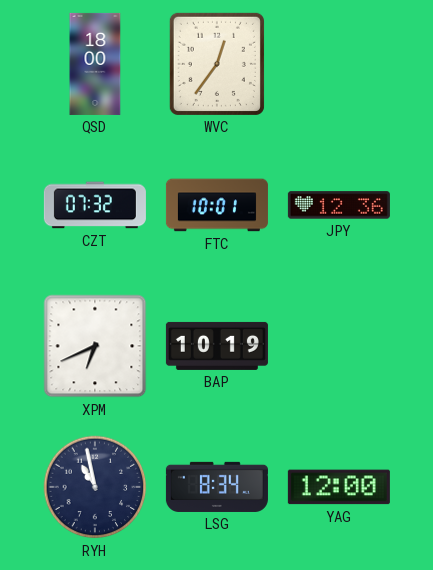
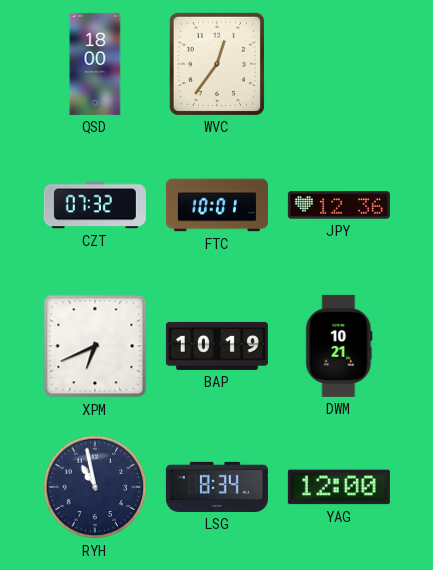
DWM: none -> 10:21
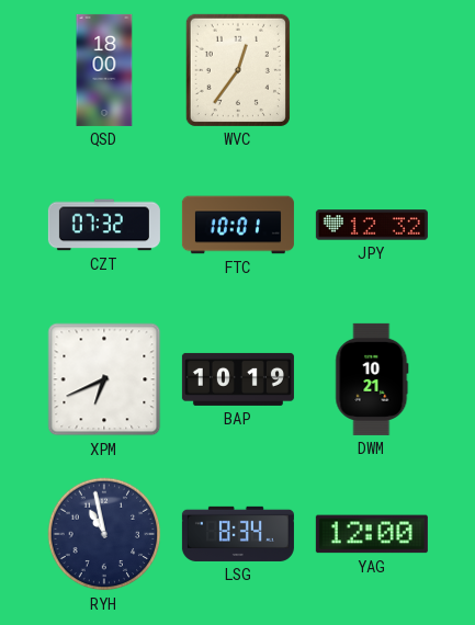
JPY: 12:36 -> 12:32
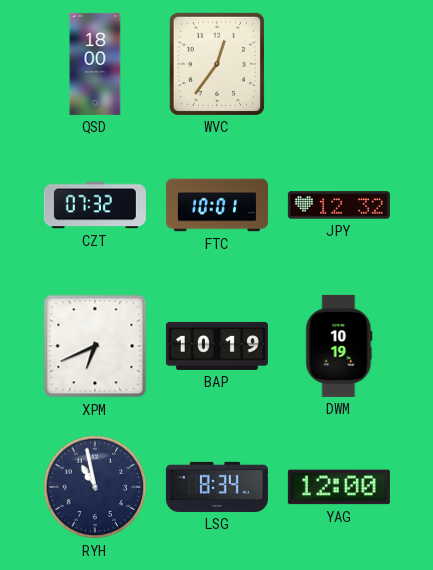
DWM: 10:21 -> 10:19
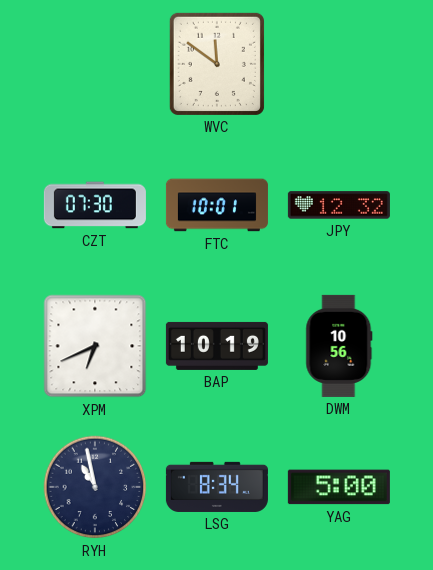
QSD: 18:00 -> none
WVC: 12:36 -> 11:51
CZT: 07:32 -> 07:30
DWM: 10:19 -> 10:56
YAG: 12:00 -> 5:00
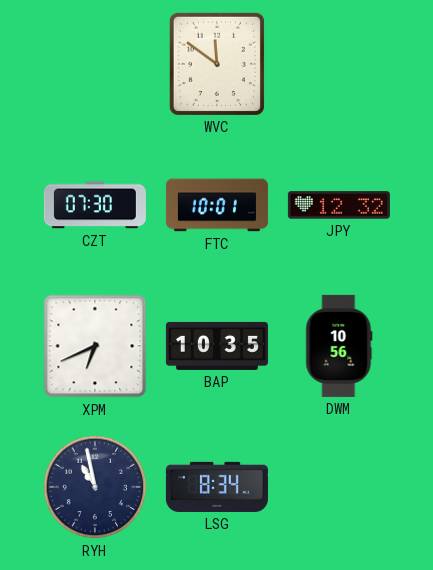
BAP: 10:19 -> 10:35
YAG: 5:00 -> none
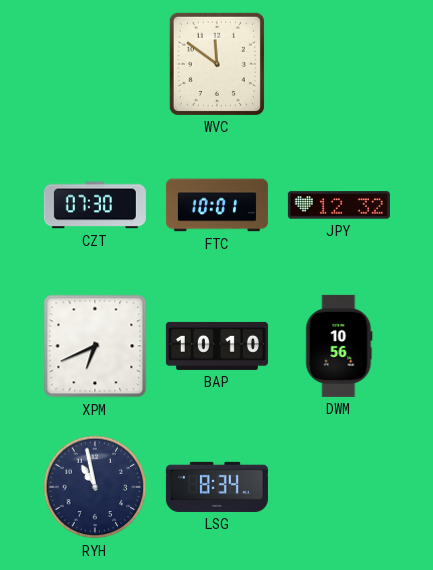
BAP: 10:35 -> 10:10
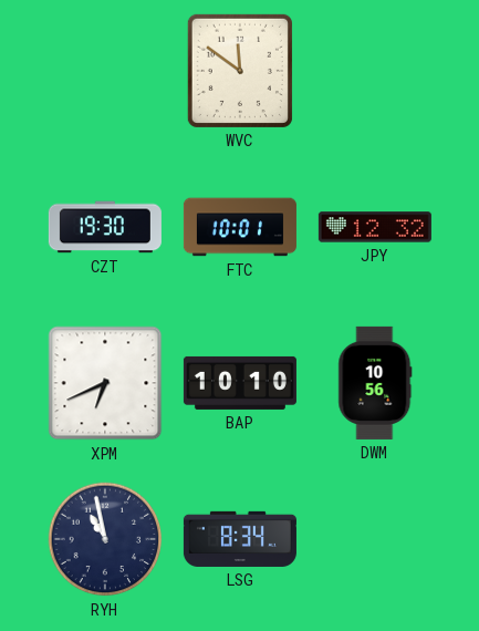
CZT: 07:30 -> 19:30
